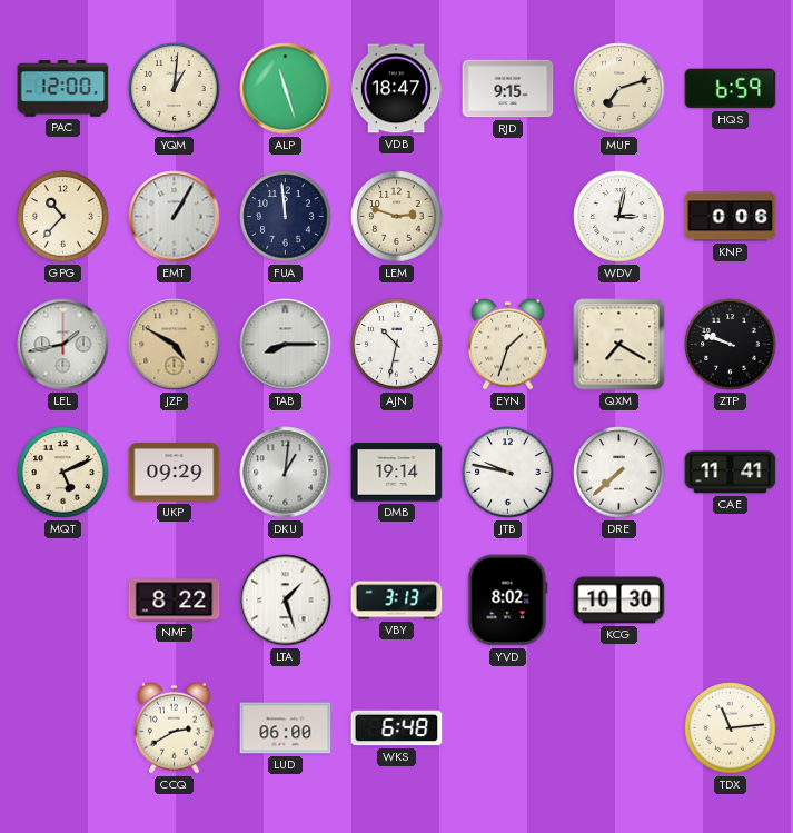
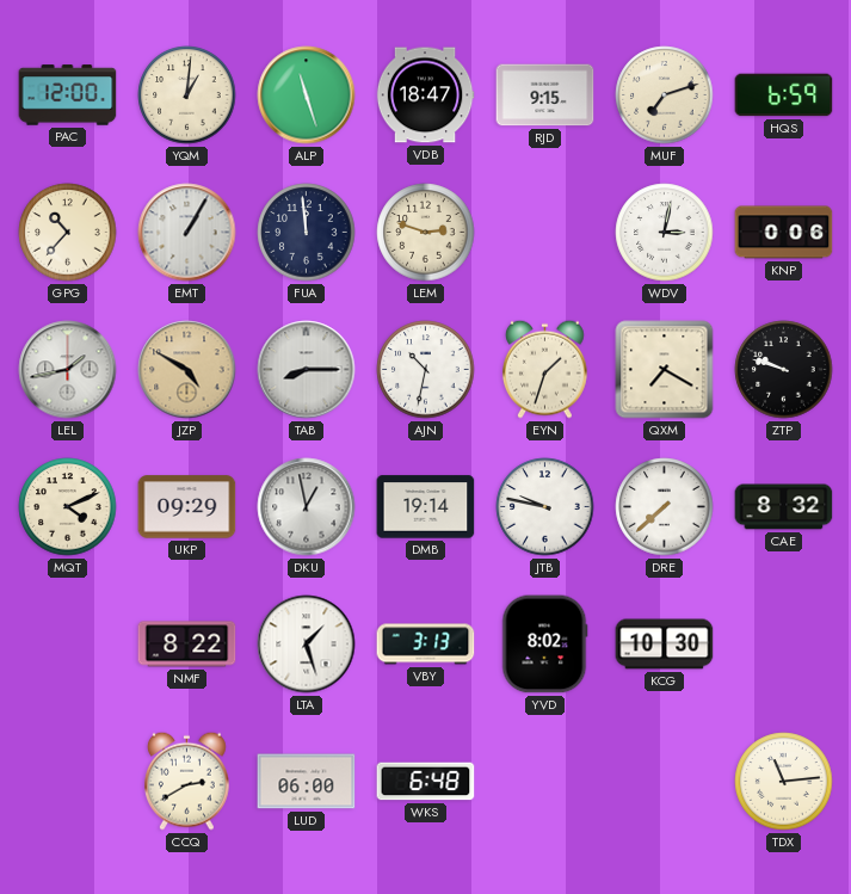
MQT: 5:11 -> 4:11
DKU: 1:01 -> 12:58
CAE: 11:41 -> 8:32
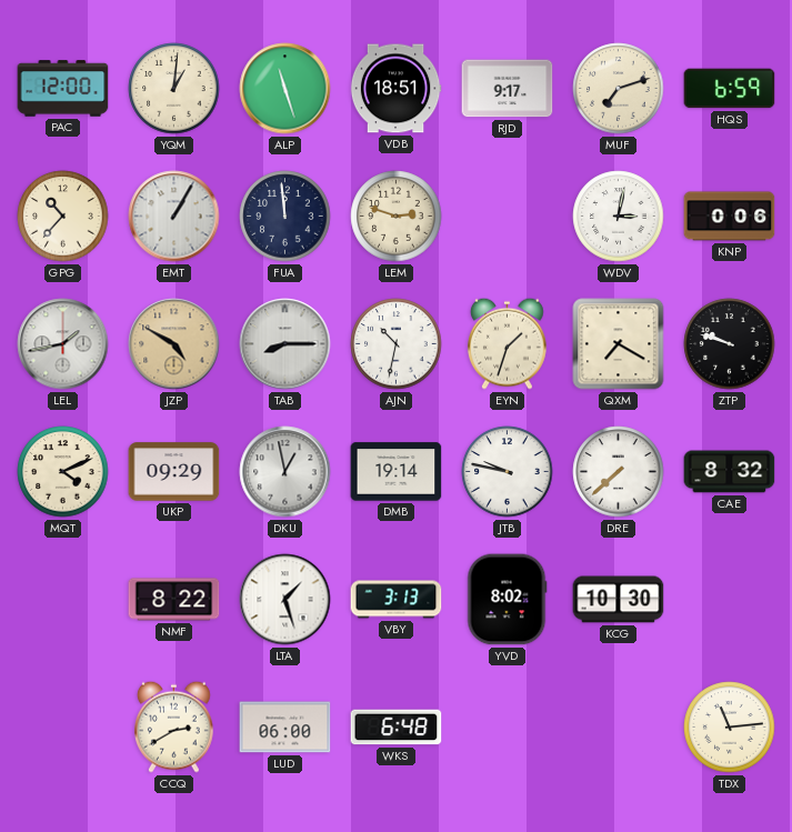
VDB: 18:47 -> 18:51
RJD: 9:15 -> 9:17
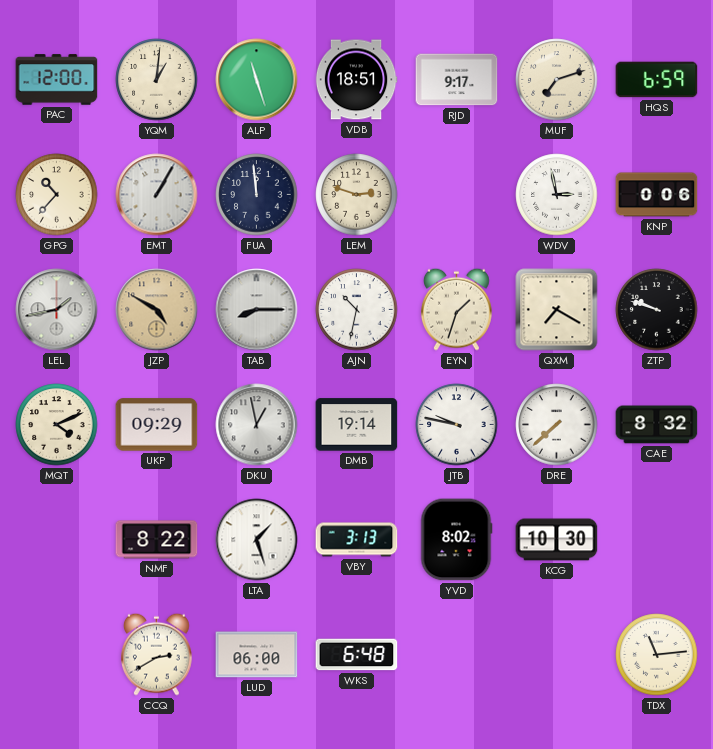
WDV: 3:02 -> 2:58
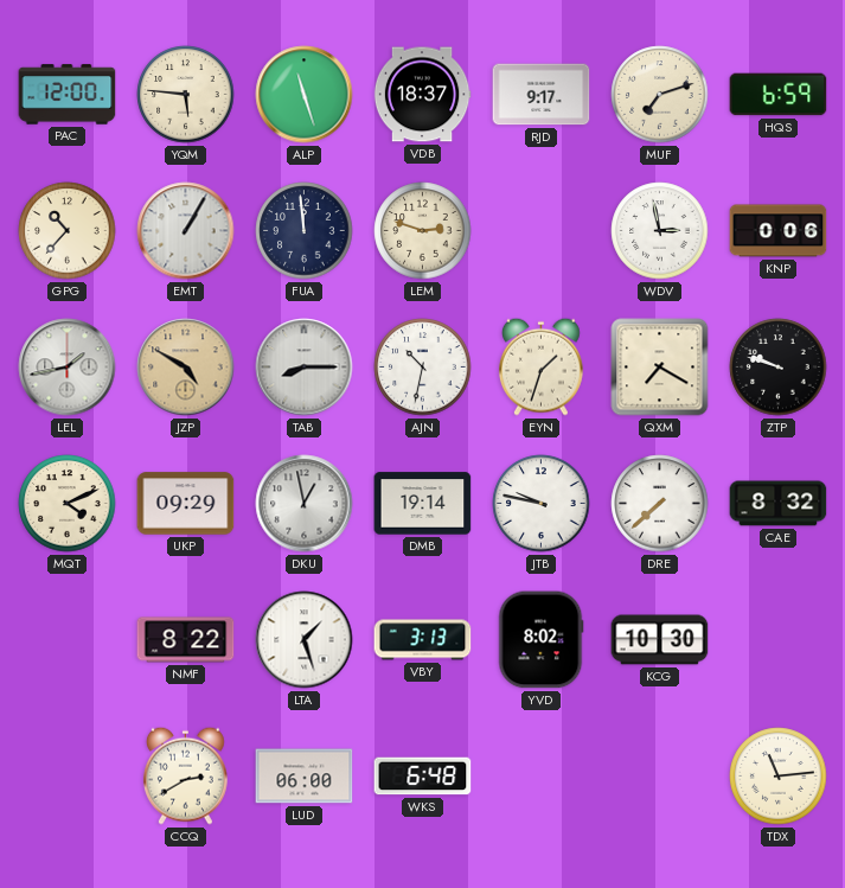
YQM: 1:01 -> 5:46
VDB: 18:51 -> 18:37
